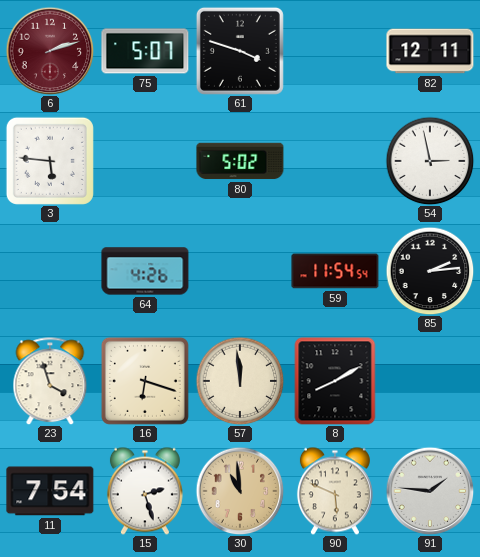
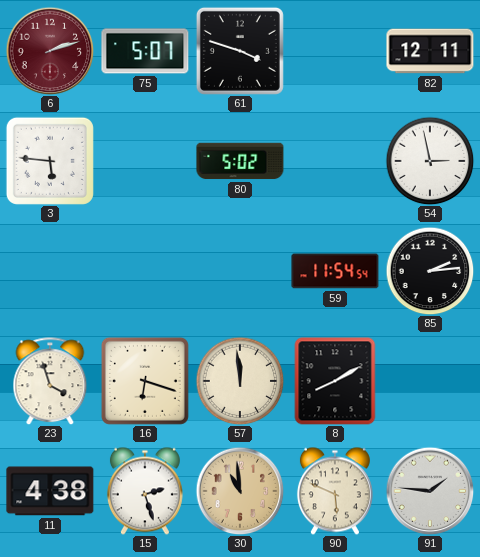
64: 4:26 -> none
11: 7:54 -> 4:38
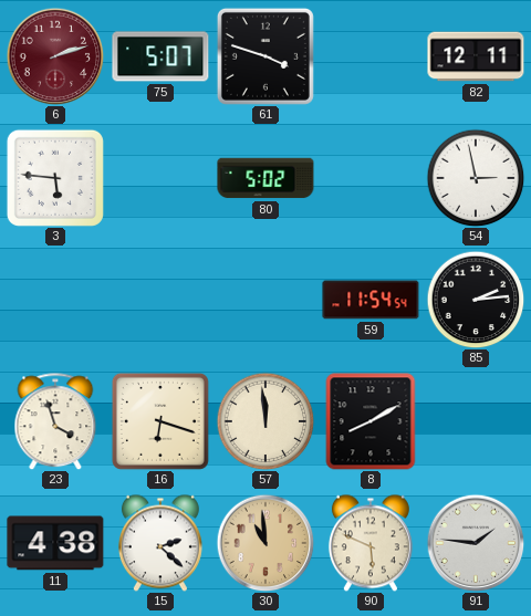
15: 2:27 -> 2:22
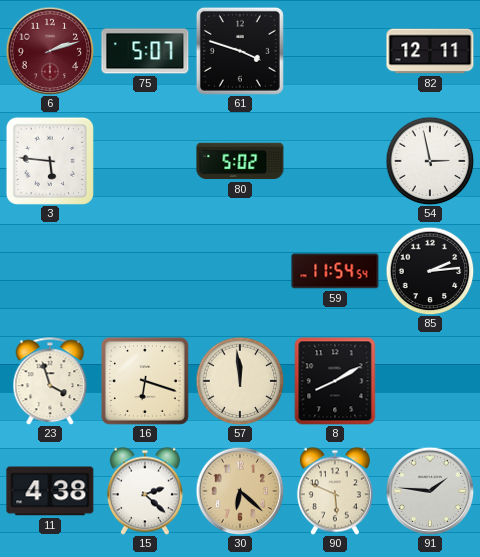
30: 10:59 -> 6:22
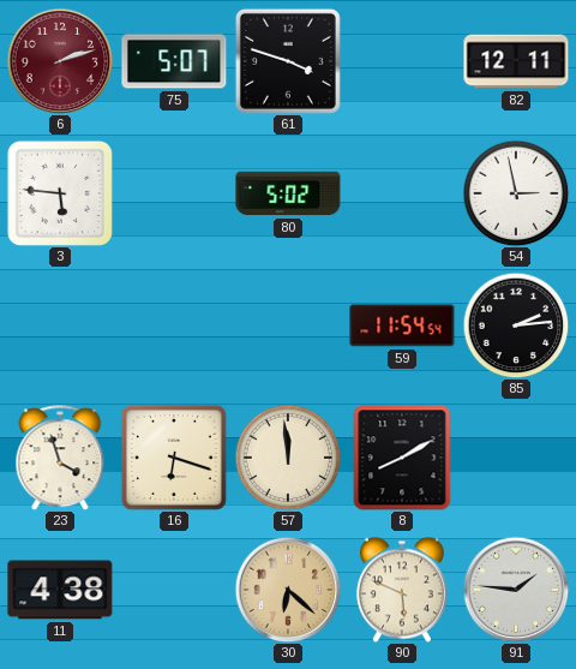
15: 2:22 -> none
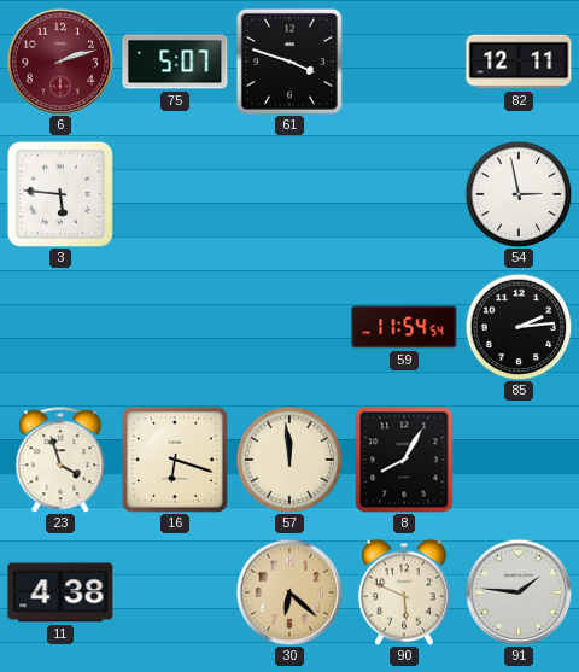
80: 5:02 -> none
8: 8:10 -> 8:05
